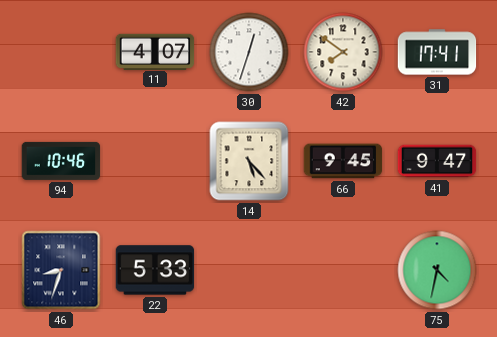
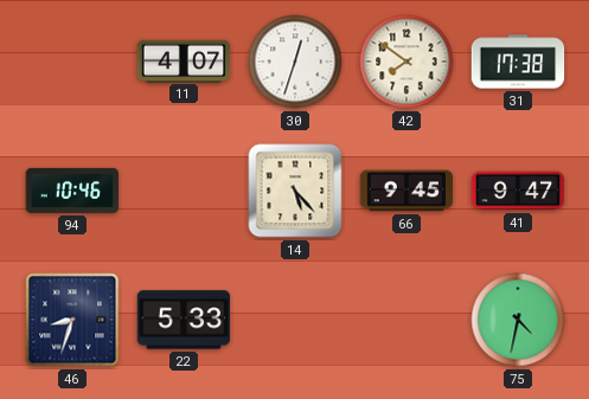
31: 17:41 -> 17:38
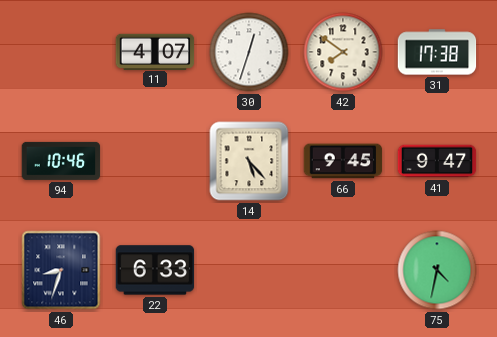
22: 5:33 -> 6:33
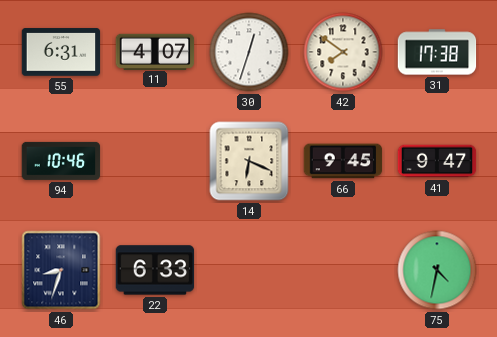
55: none -> 6:31
14: 5:23 -> 6:19
